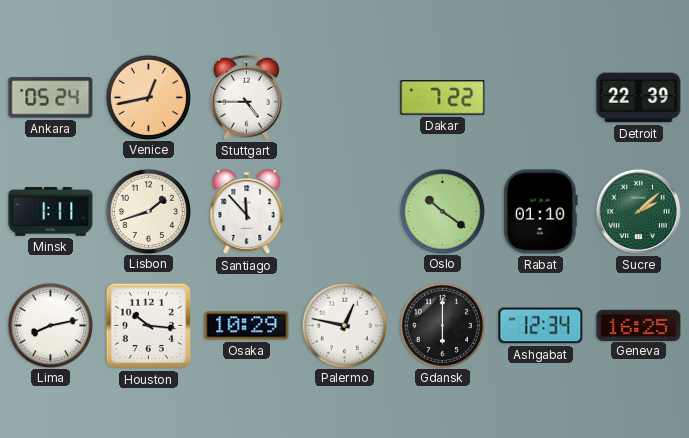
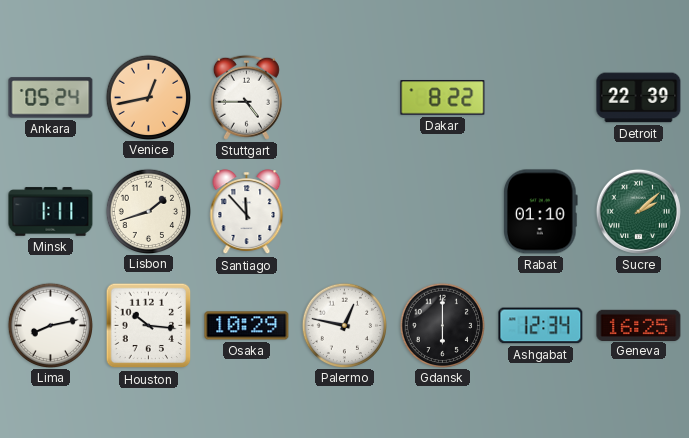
Dakar: 7:22 -> 8:22
Oslo: 10:21 -> none
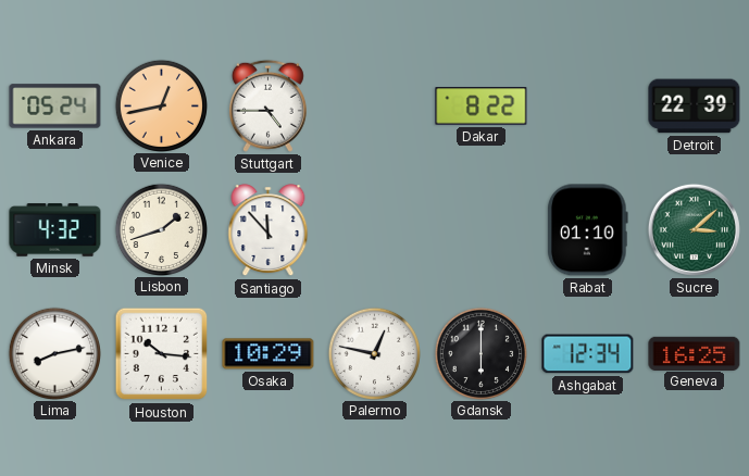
Minsk: 1:11 -> 4:32
Sucre: 2:08 -> 3:08
